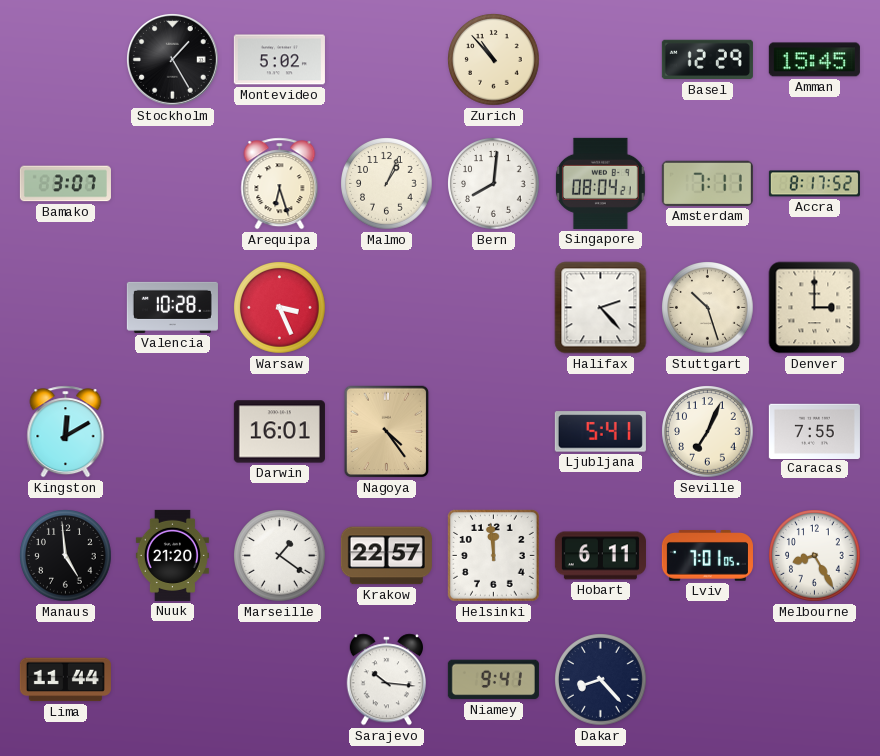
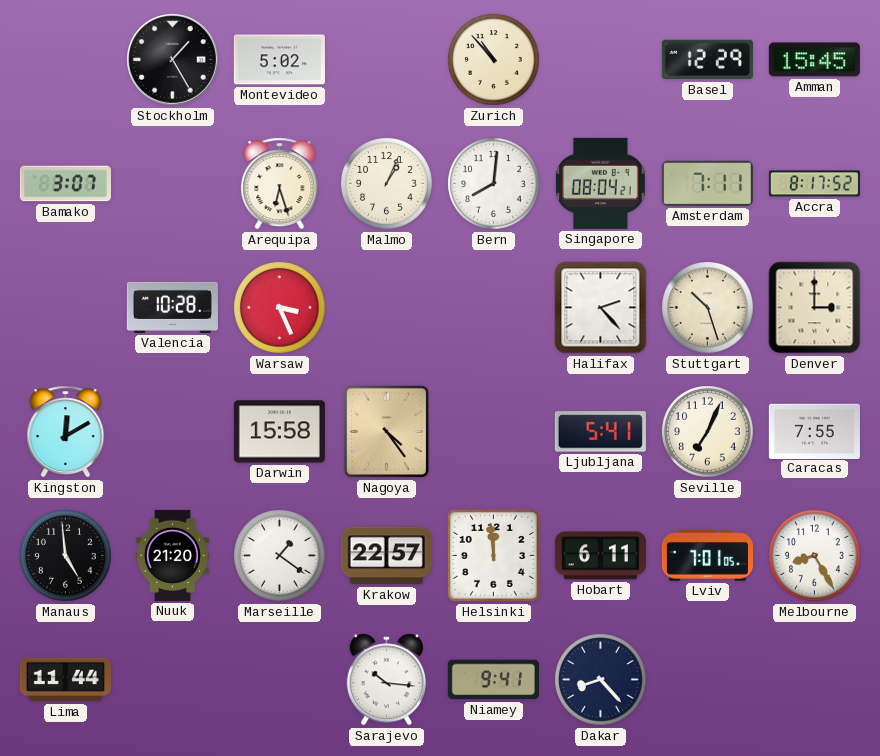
Darwin: 16:01 -> 15:58
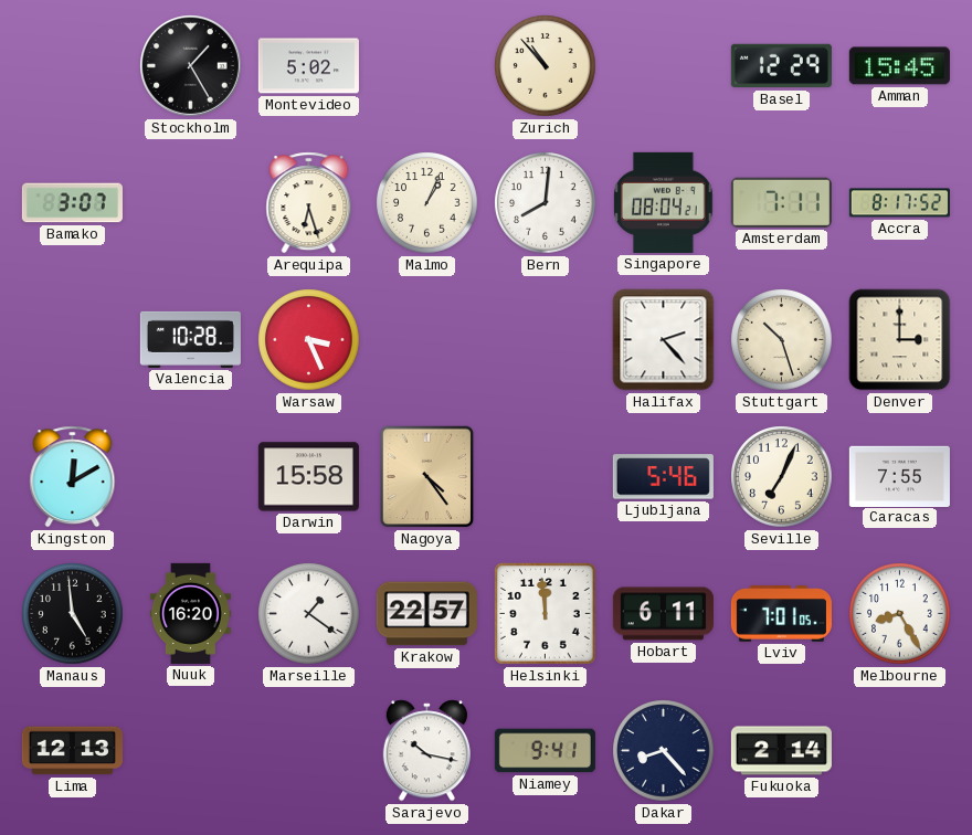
Ljubljana: 5:41 -> 5:46
Nuuk: 21:20 -> 16:20
Lima: 11:44 -> 12:13
Sarajevo: 10:16 -> 10:17
Fukuoka: none -> 2:14
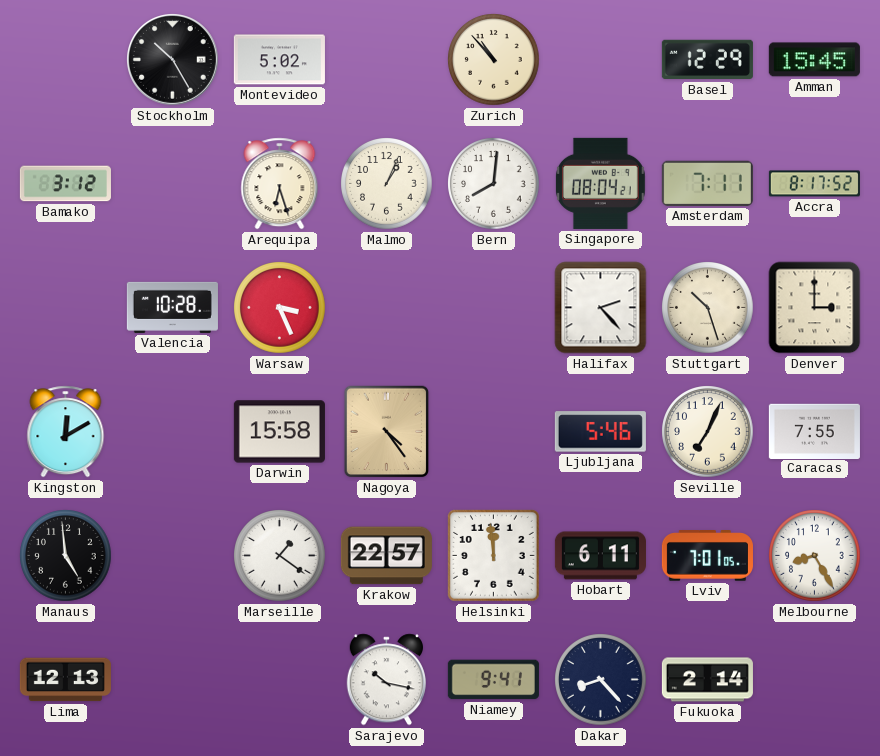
Stockholm: 1:25 -> 10:25
Bamako: 3:07 -> 3:12
Nuuk: 16:20 -> none
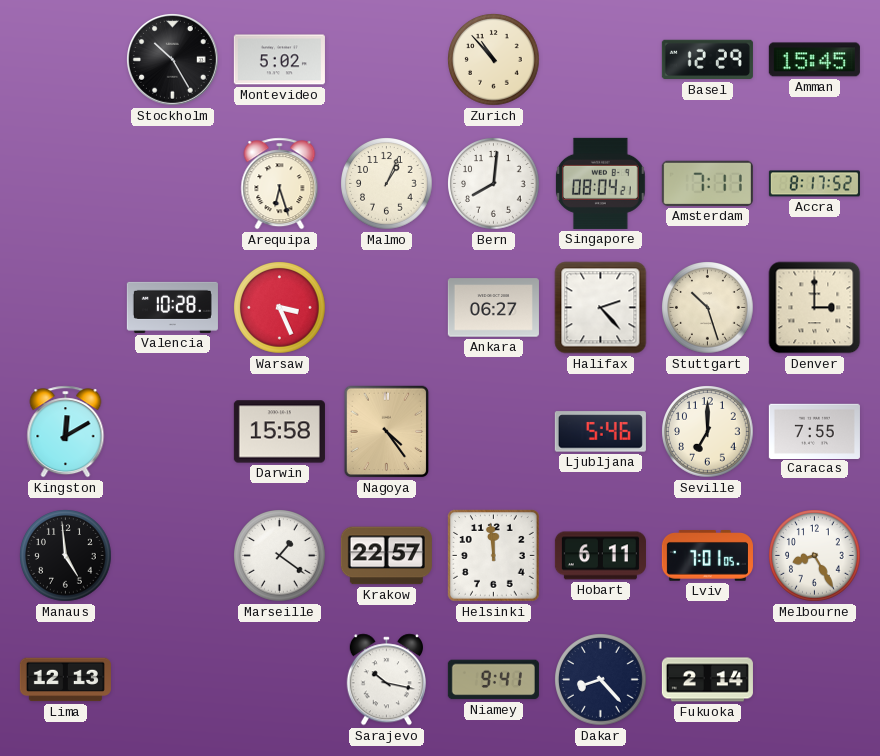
Bamako: 3:12 -> none
Ankara: none -> 06:27
Seville: 7:04 -> 7:00
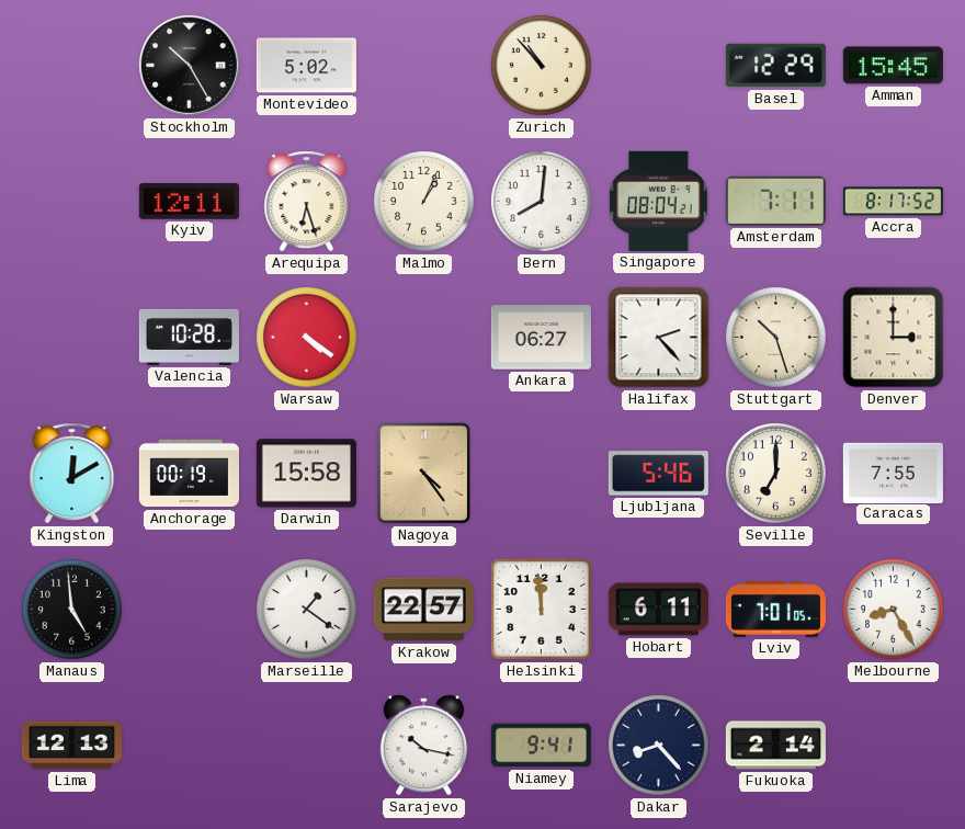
Kyiv: none -> 12:11
Warsaw: 3:26 -> 4:21
Anchorage: none -> 00:19
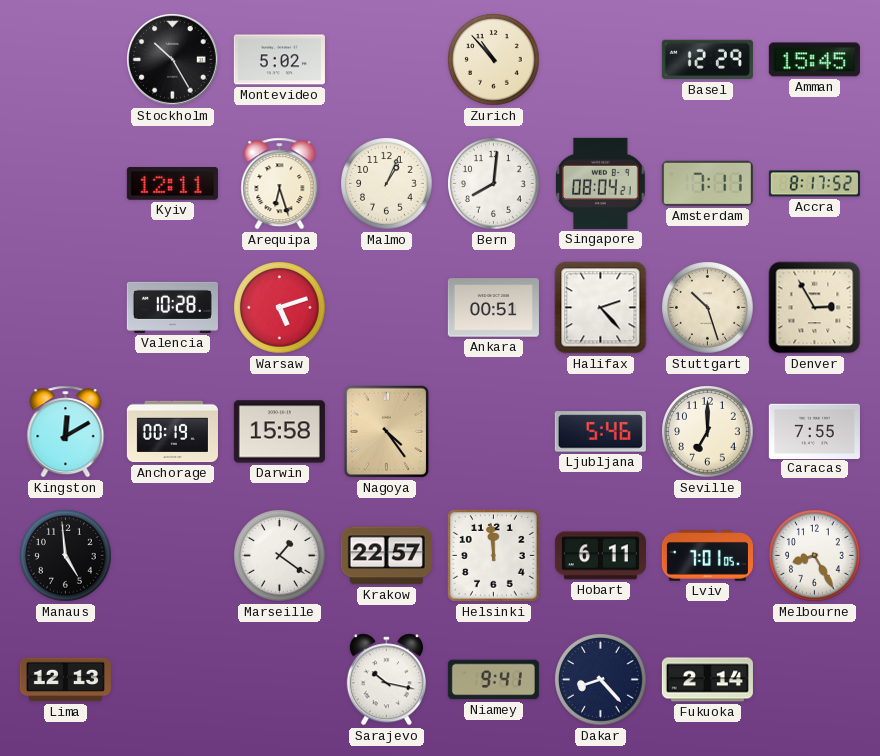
Warsaw: 4:21 -> 5:12
Ankara: 06:27 -> 00:51
Denver: 3:00 -> 2:55
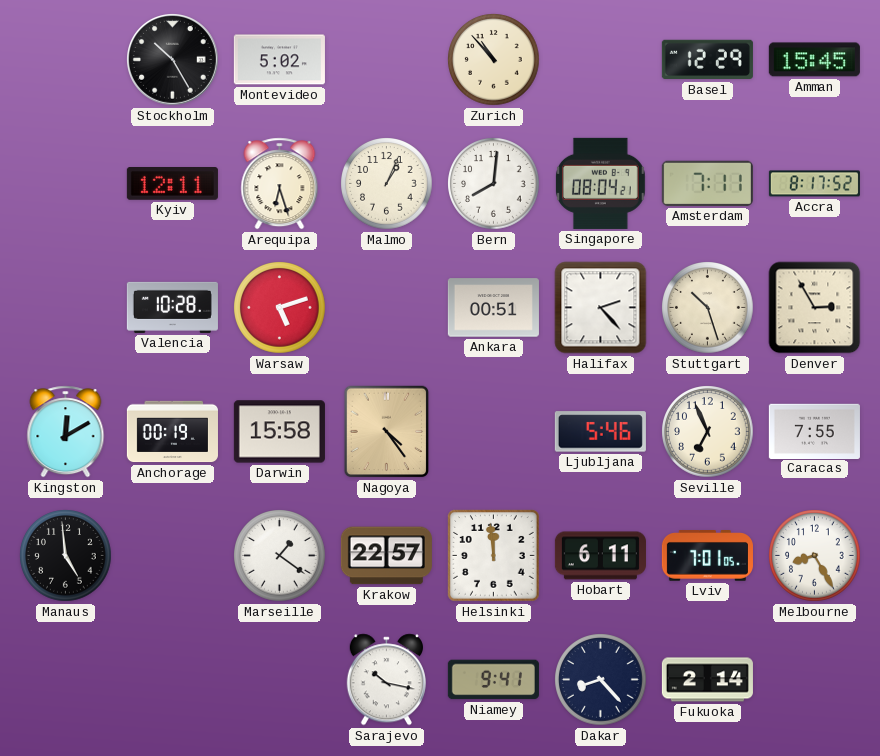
Seville: 7:00 -> 6:56
Lima: 12:13 -> none
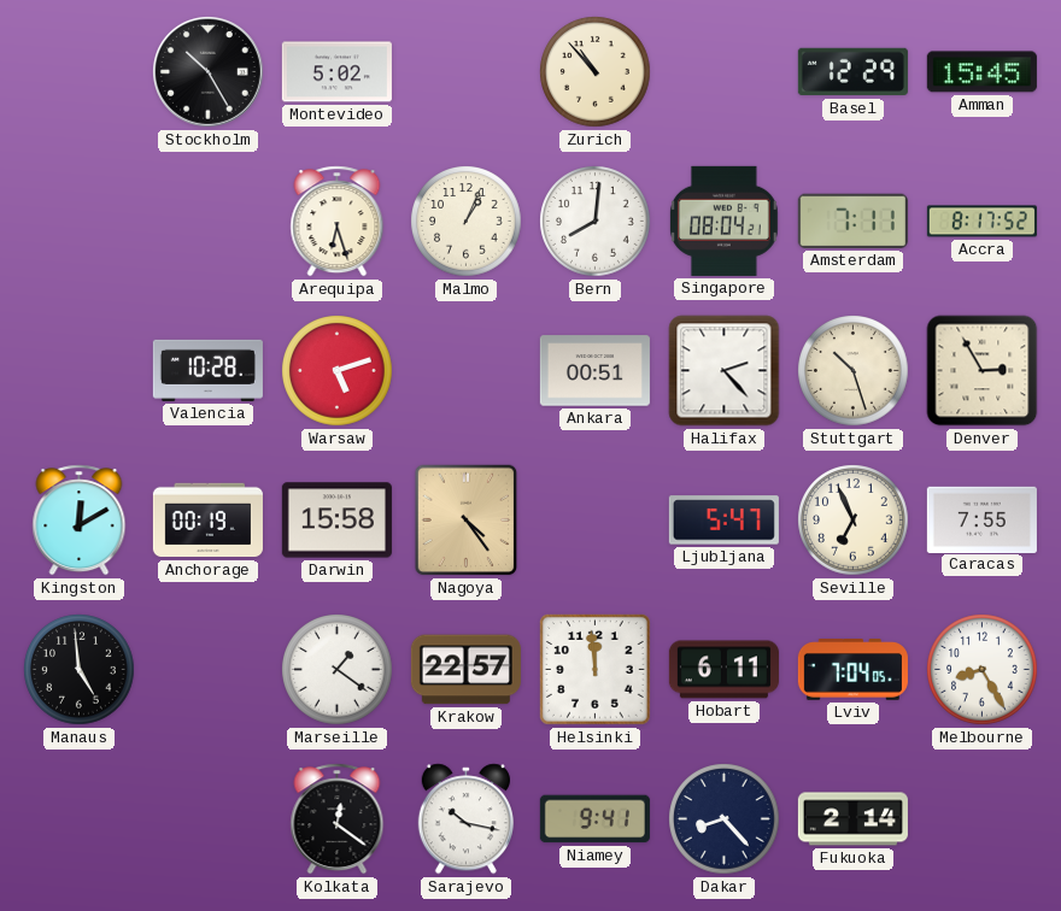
Kyiv: 12:11 -> none
Ljubljana: 5:46 -> 5:47
Lviv: 7:01 -> 7:04
Kolkata: none -> 12:21
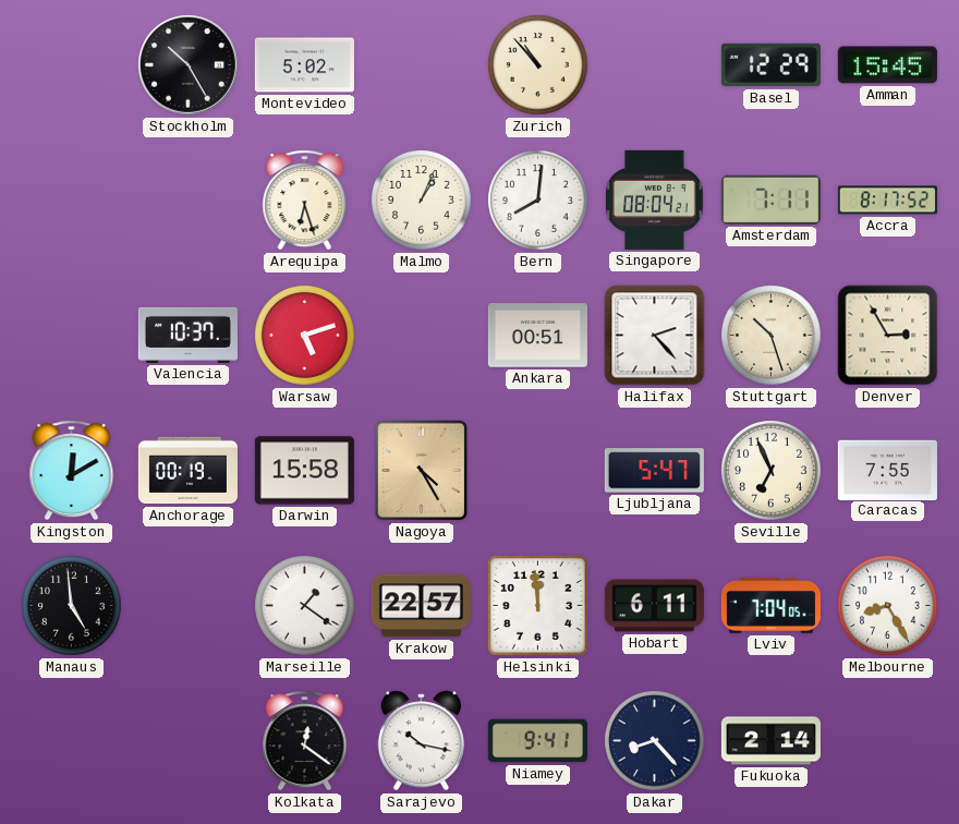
Valencia: 10:28 -> 10:37
Nagoya: 4:24 -> 4:25
